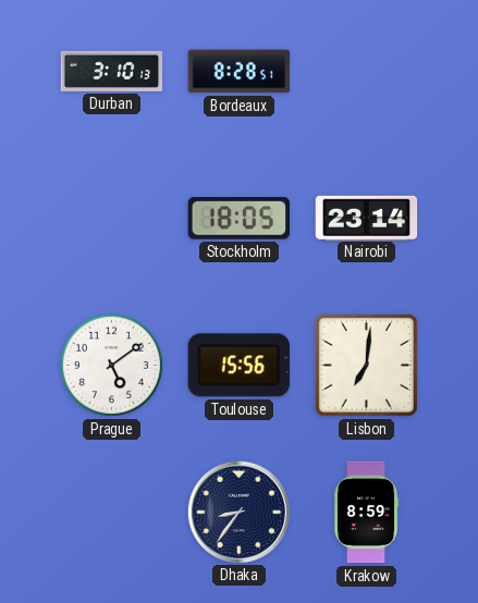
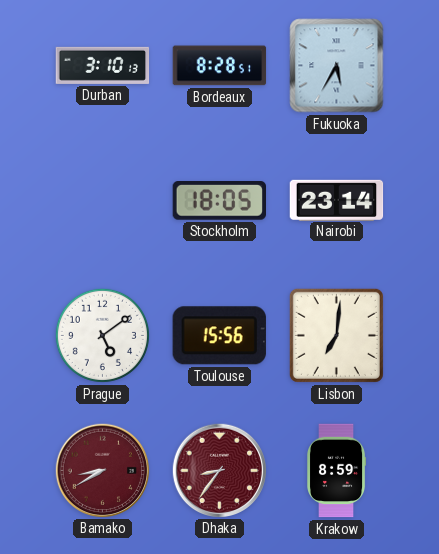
Fukuoka: none -> 5:35
Bamako: none -> 8:40
Dhaka dial: navy -> burgundy
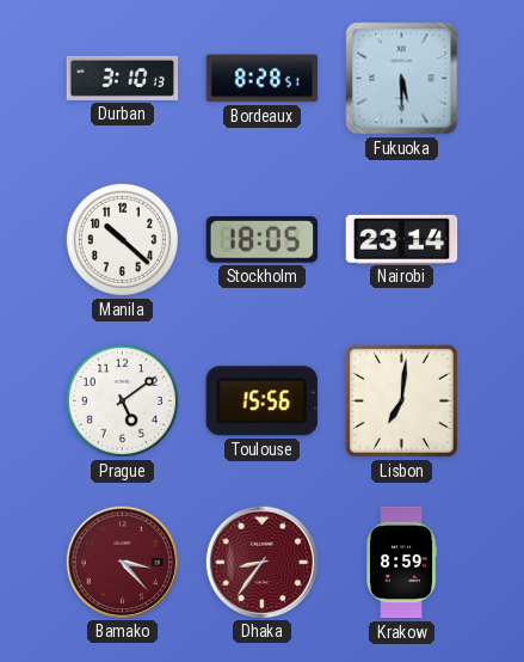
Fukuoka: 5:35 -> 5:30
Manila: none -> 10:22
Bamako: 8:40 -> 3:23
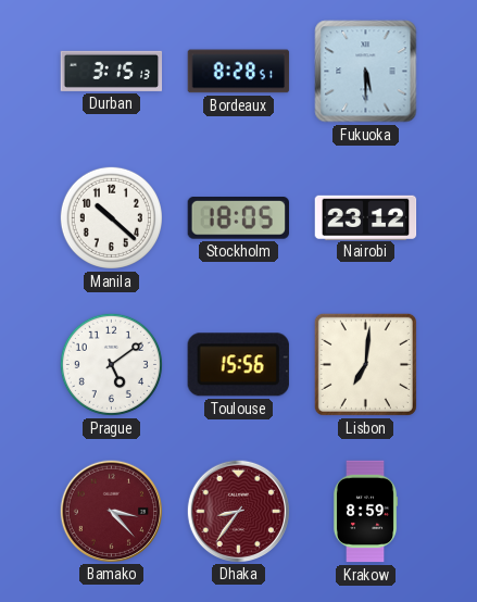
Durban: 3:10 -> 3:15
Nairobi: 23:14 -> 23:12
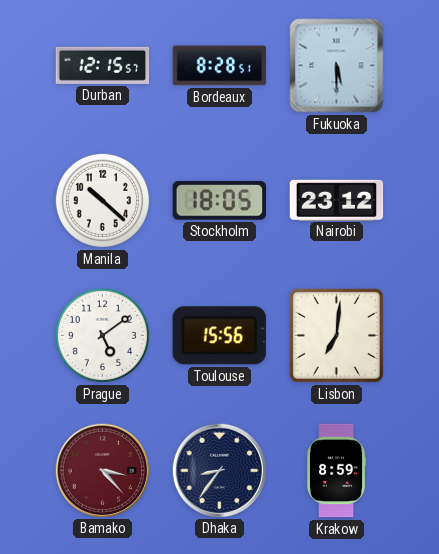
Durban: 3:15 -> 12:15
Dhaka dial: burgundy -> navy
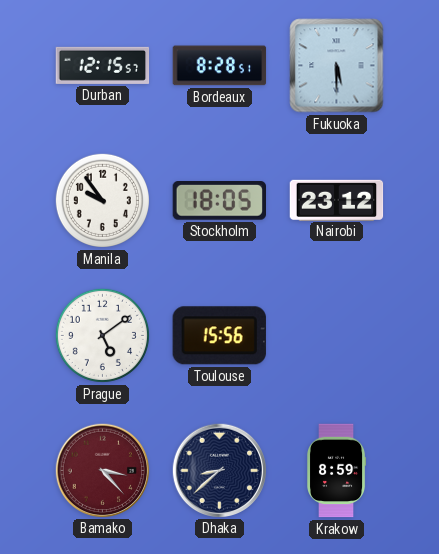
Manila: 10:22 -> 9:54
Lisbon: 7:01 -> none
Dhaka: 8:36 -> 8:38
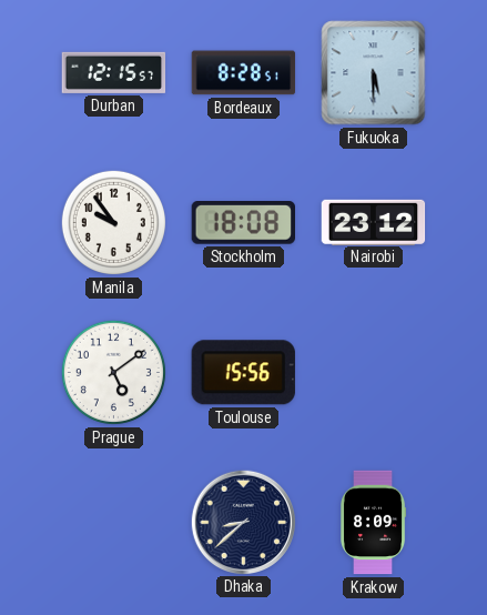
Stockholm: 18:05 -> 18:08
Bamako: 3:23 -> none
Krakow: 8:59 -> 8:09
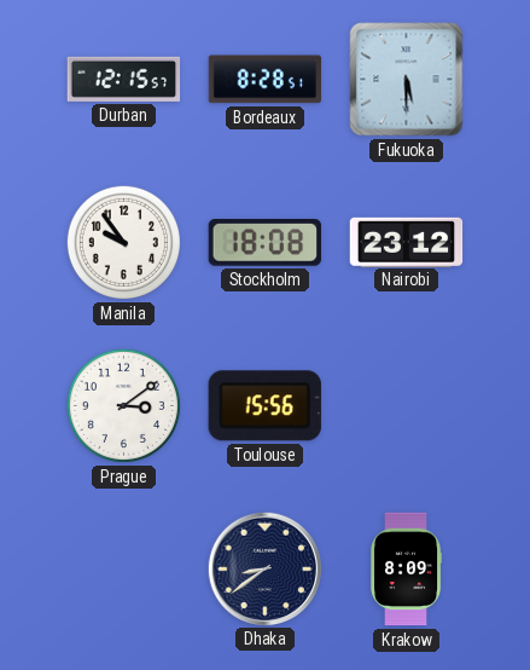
Prague: 5:09 -> 3:09
Dhaka: 8:38 -> 8:39
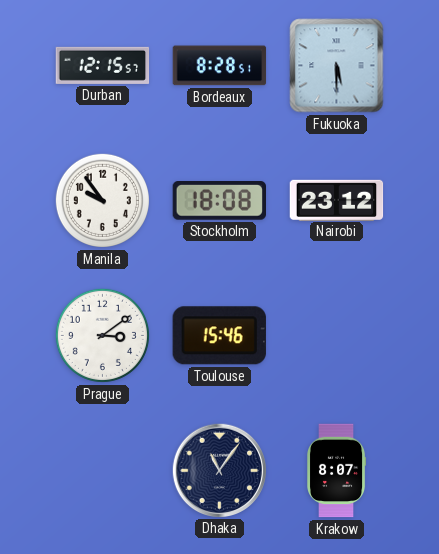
Toulouse: 15:56 -> 15:46
Dhaka: 8:39 -> 11:06
Krakow: 8:09 -> 8:07
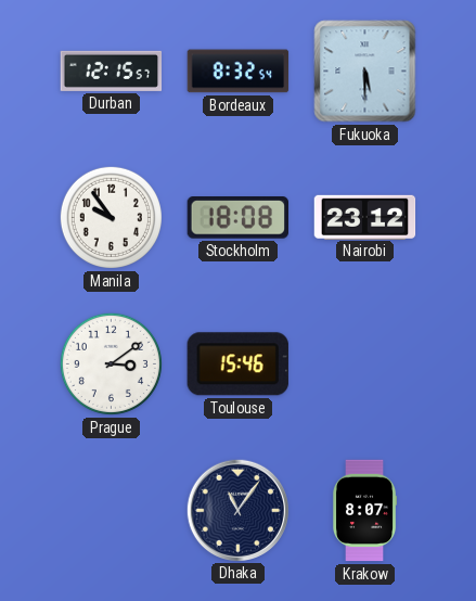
Bordeaux: 8:28 -> 8:32
